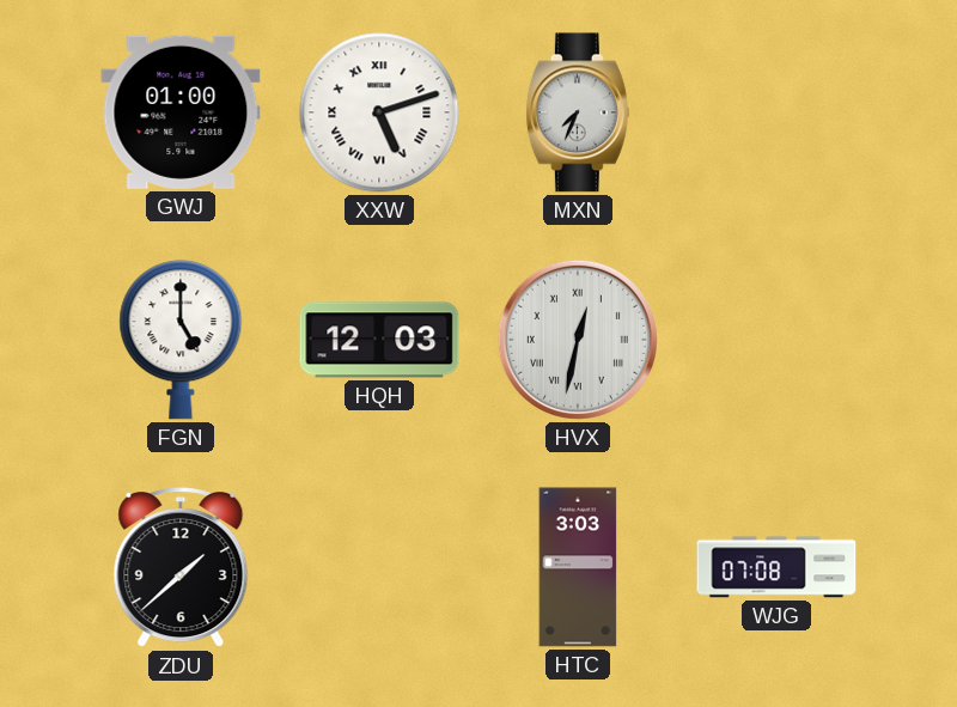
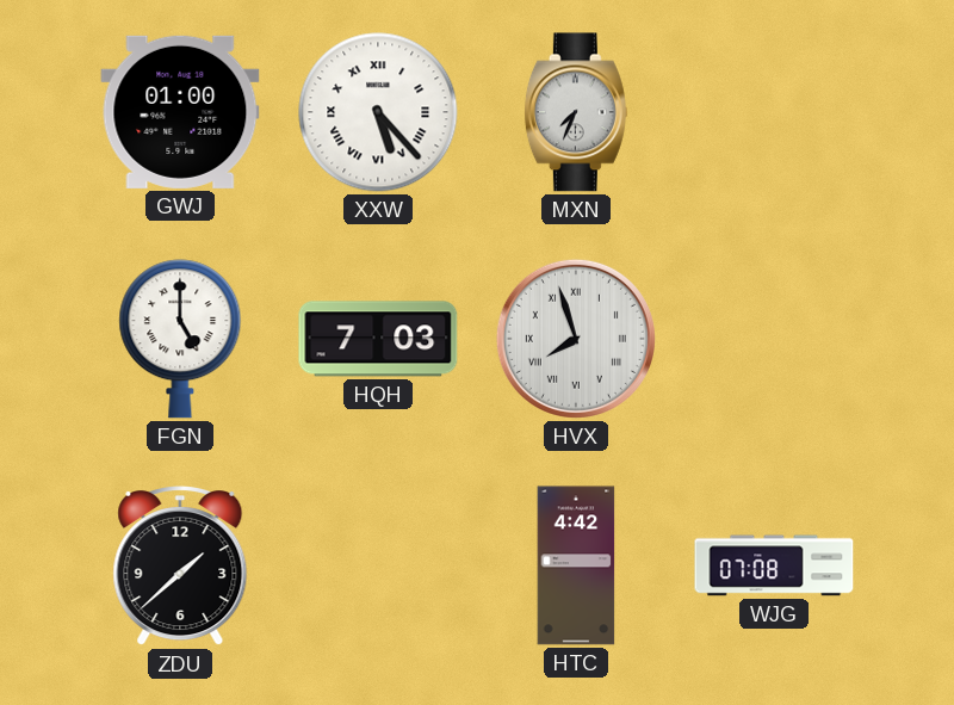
XXW: 5:12 -> 5:23
HQH: 12:03 -> 7:03
HVX: 12:32 -> 7:57
HTC: 3:03 -> 4:42
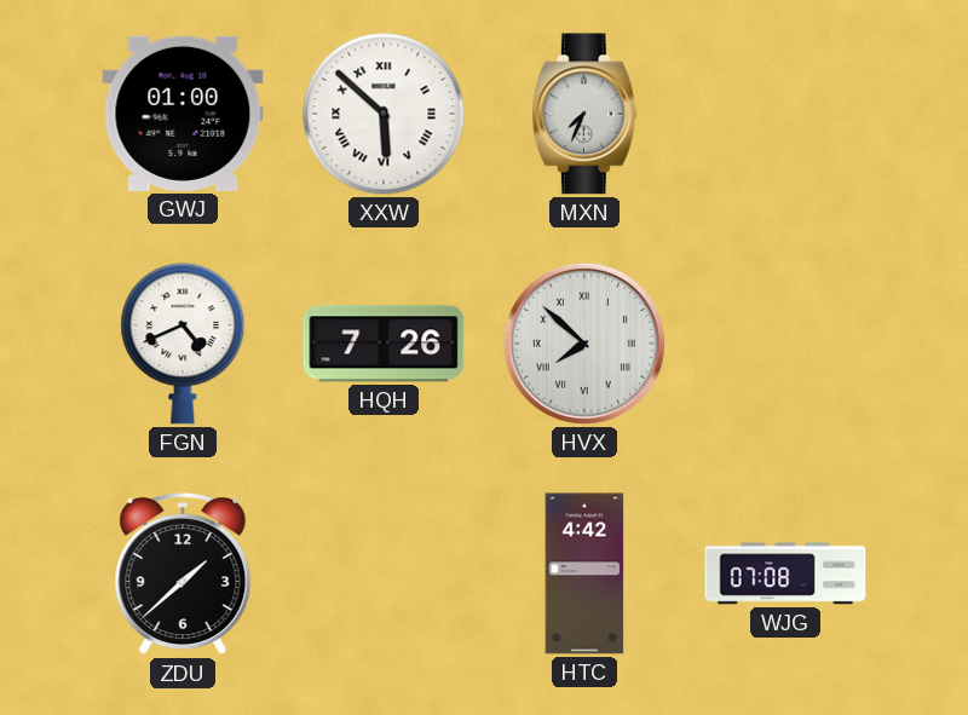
XXW: 5:23 -> 5:52
FGN: 5:00 -> 4:41
HQH: 7:03 -> 7:26
HVX: 7:57 -> 7:52
